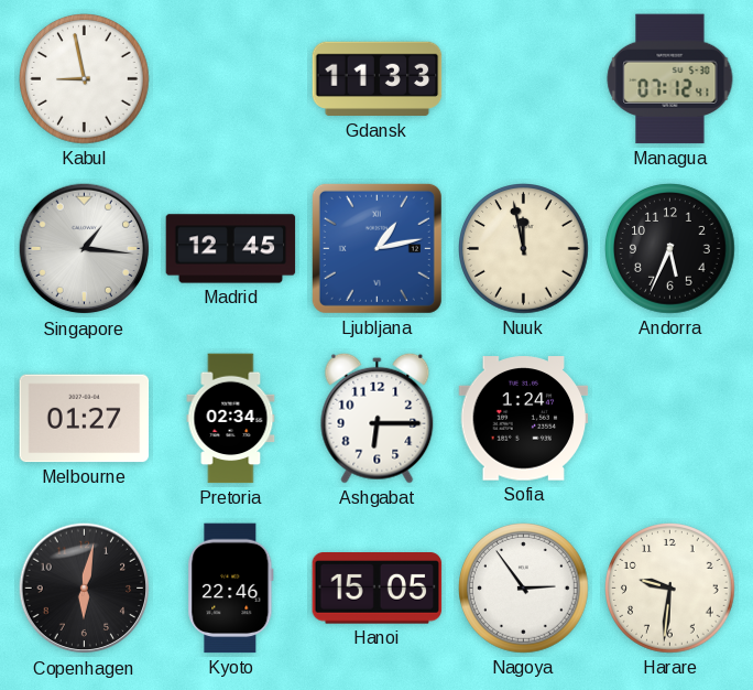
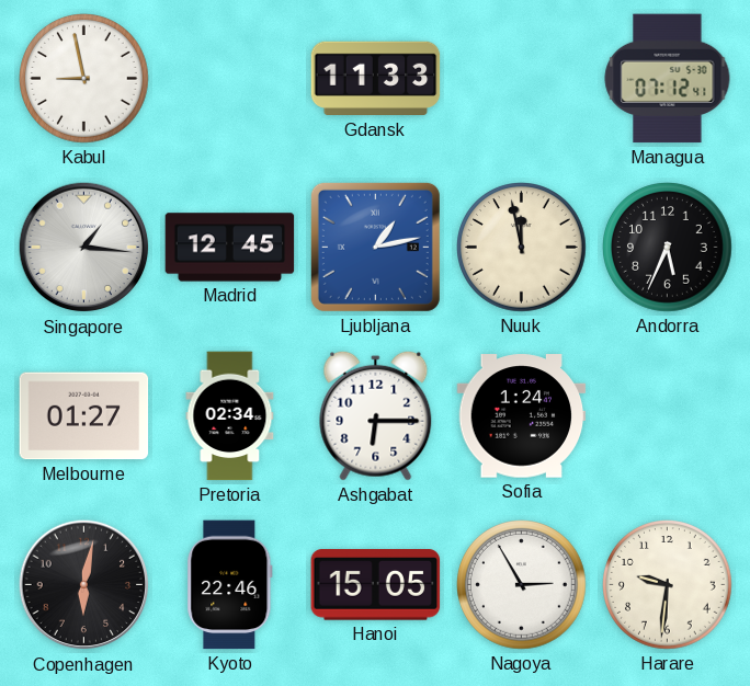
Nagoya: 2:54 -> 2:55
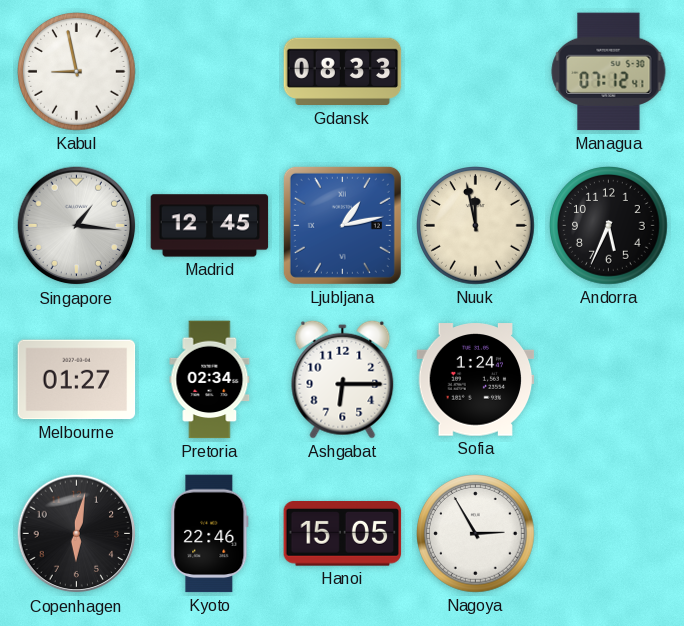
Gdansk: 11:33 -> 08:33
Harare: 9:31 -> none
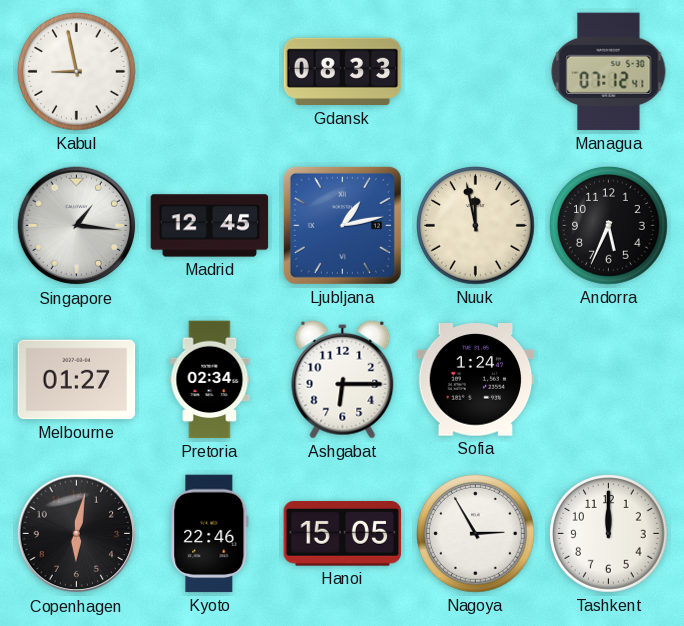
Tashkent: none -> 12:00
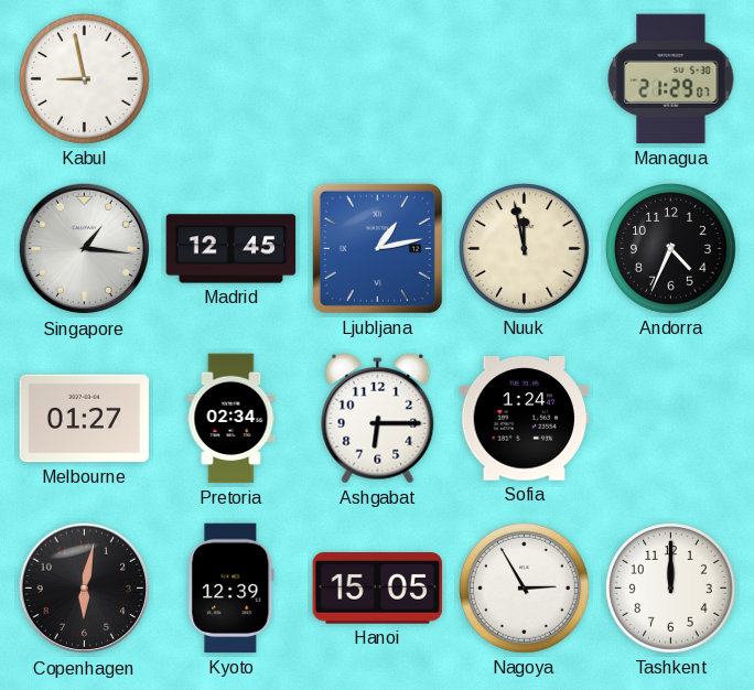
Gdansk: 08:33 -> none
Managua: 07:12 -> 21:29
Andorra: 5:34 -> 4:34
Kyoto: 22:46 -> 12:39
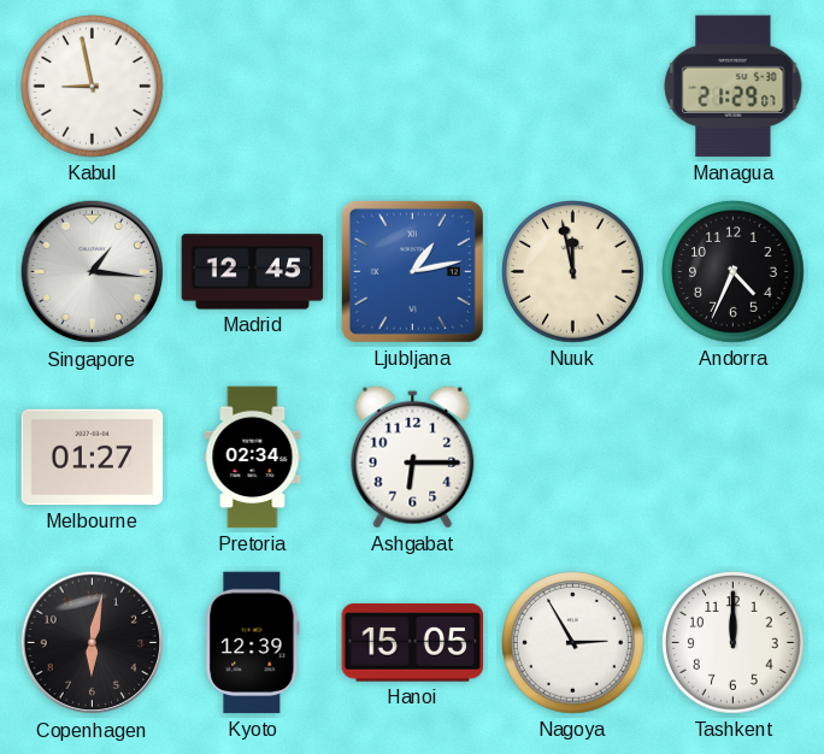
Sofia: 1:24 -> none
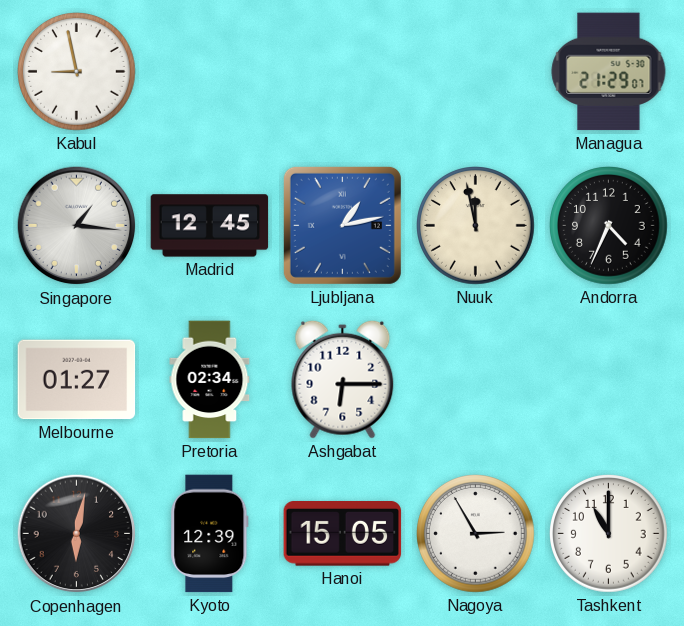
Tashkent: 12:00 -> 11:00
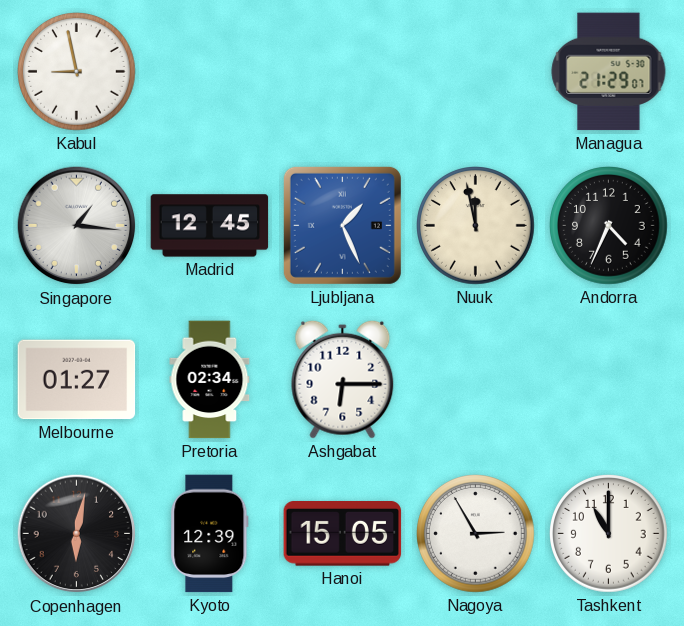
Ljubljana: 1:13 -> 1:26
